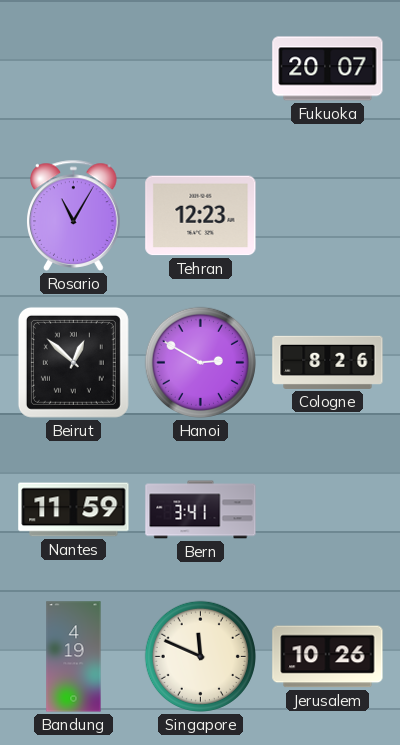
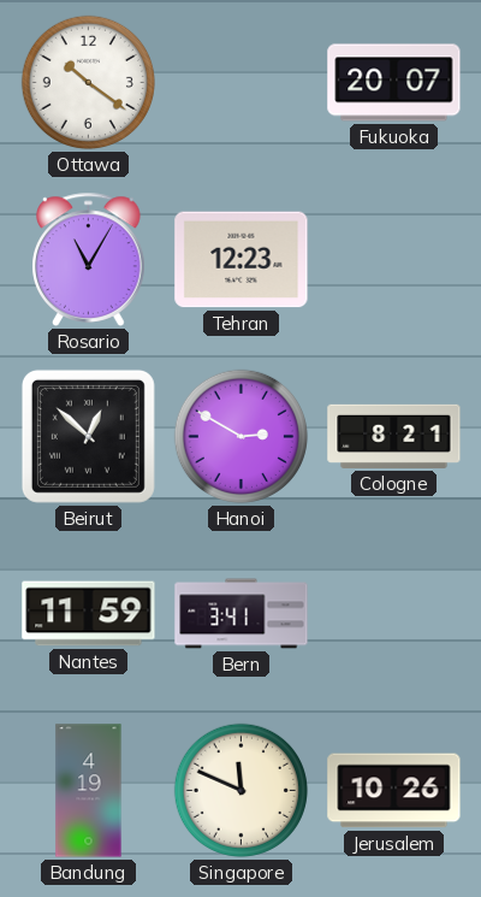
Ottawa: none -> 10:21
Cologne: 8:26 -> 8:21
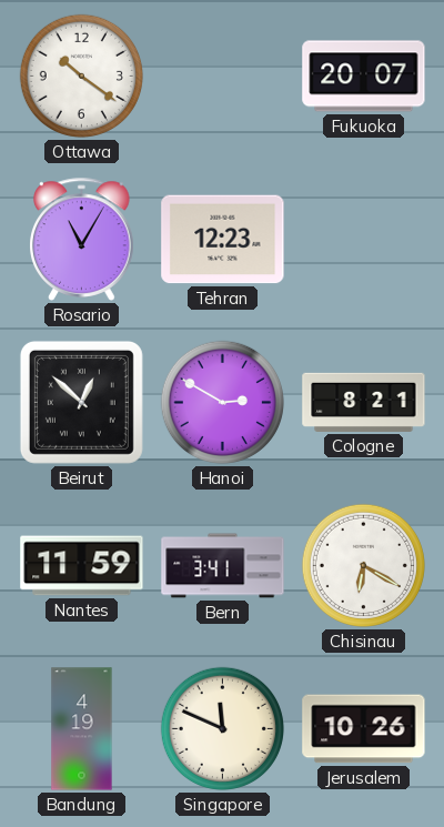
Chisinau: none -> 6:20
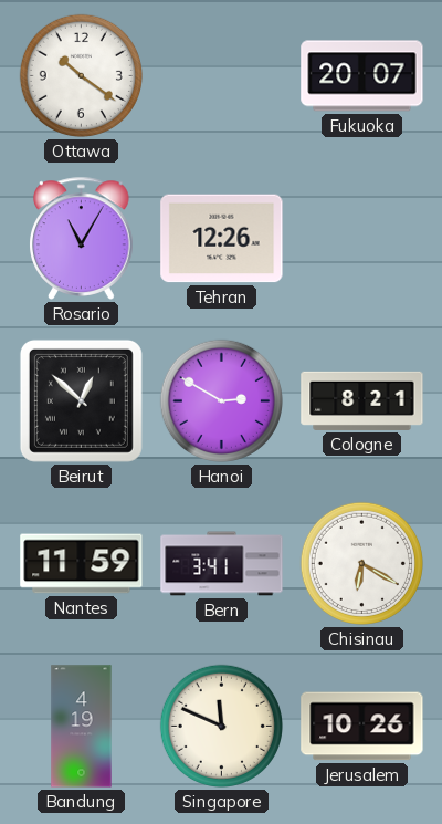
Tehran: 12:23 -> 12:26
